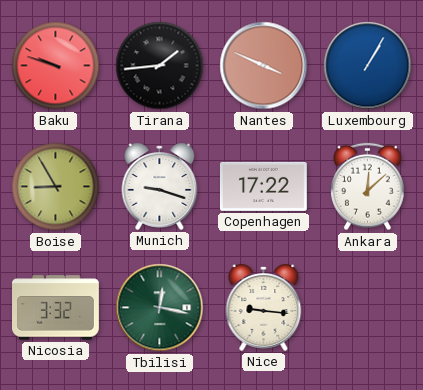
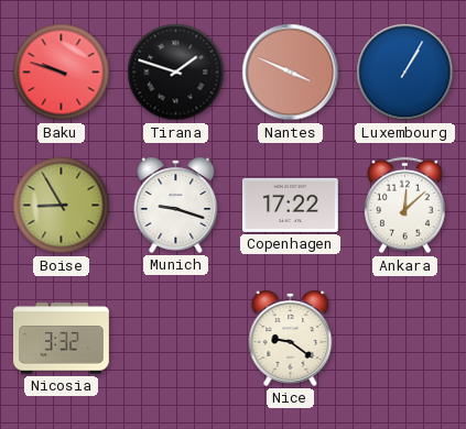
Tirana: 1:44 -> 1:48
Tbilisi: 12:17 -> none
Nice: 9:16 -> 9:21
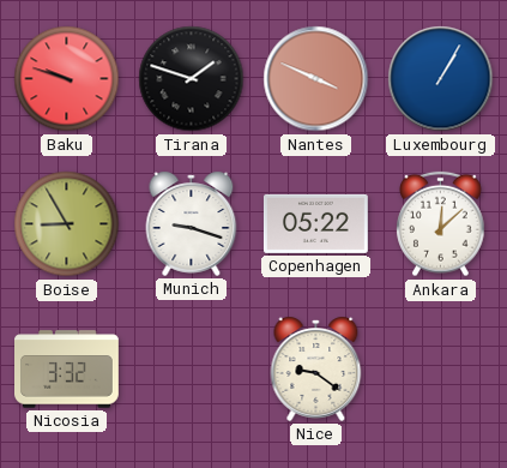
Copenhagen: 17:22 -> 05:22
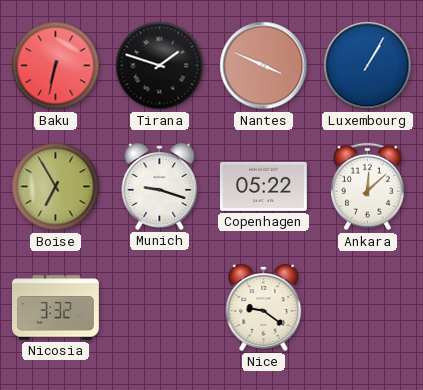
Baku: 9:48 -> 6:32
Boise: 8:55 -> 6:55
